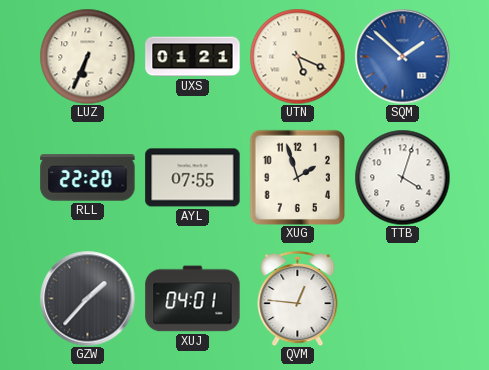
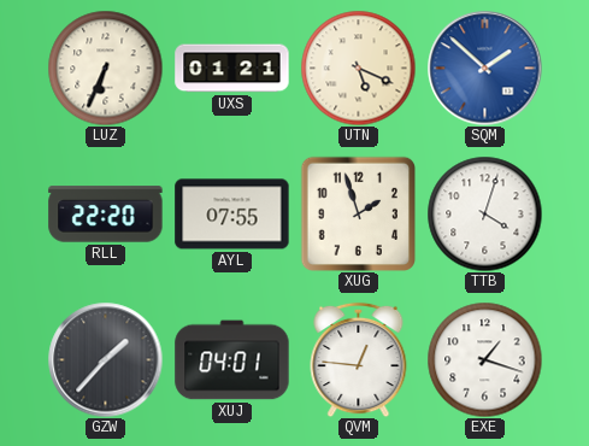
EXE: none -> 1:18
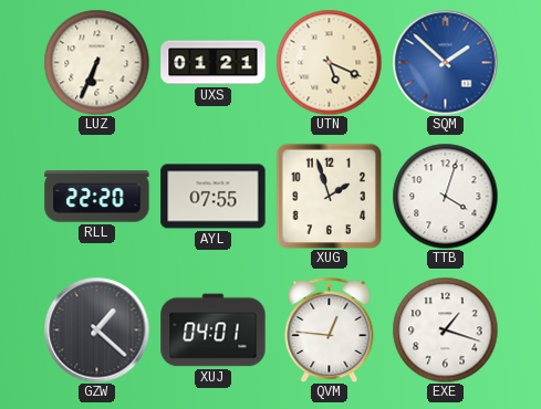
GZW: 1:37 -> 1:22
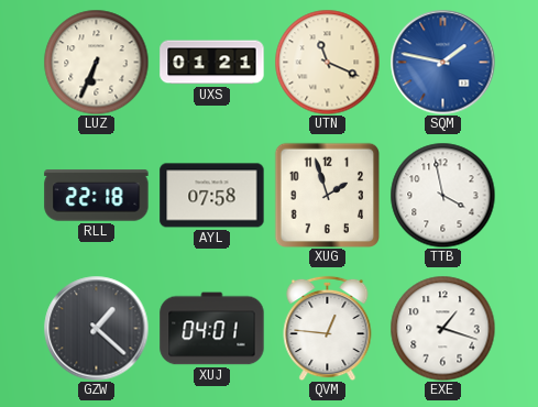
UTN: 5:19 -> 11:19
SQM: 1:52 -> 1:47
RLL: 22:20 -> 22:18
AYL: 07:55 -> 07:58
TTB: 4:03 -> 3:58
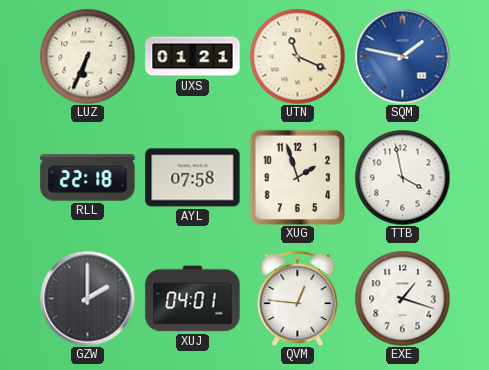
GZW: 1:22 -> 2:00
